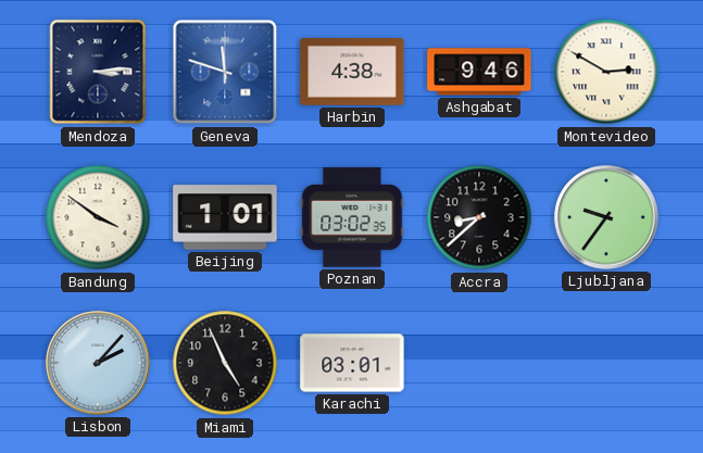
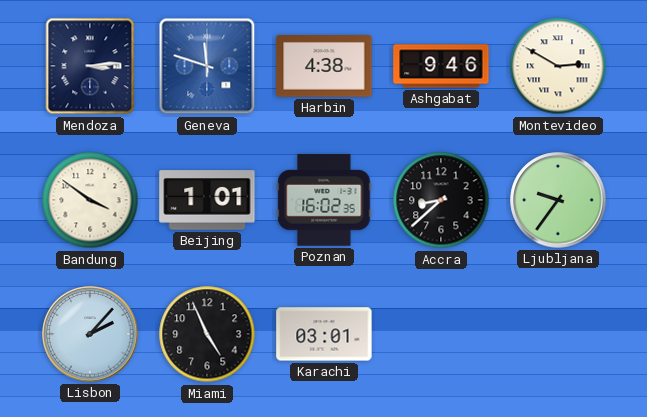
Poznan: 03:02 -> 16:02
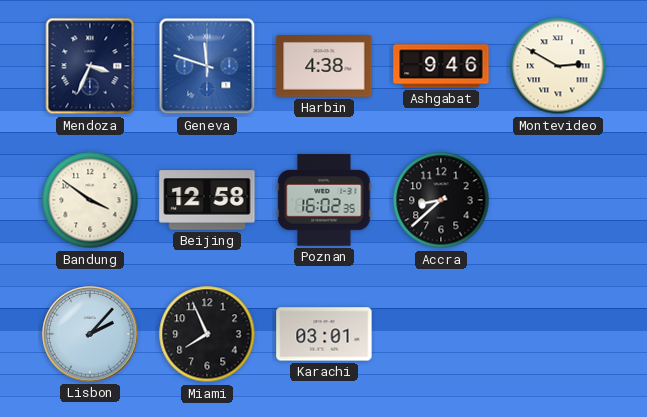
Mendoza: 3:14 -> 3:34
Beijing: 1:01 -> 12:58
Ljubljana: 9:36 -> none
Miami: 4:56 -> 7:56
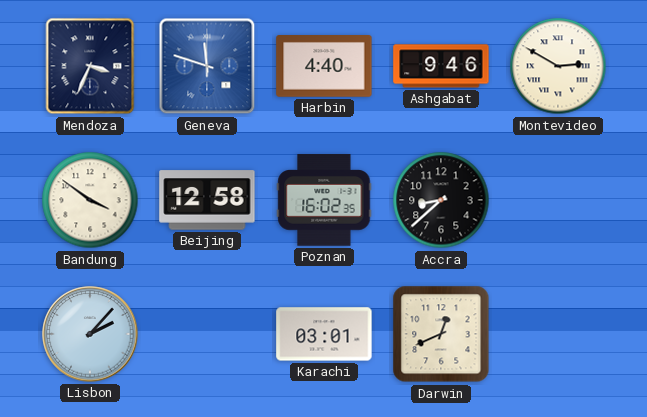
Harbin: 4:38 -> 4:40
Miami: 7:56 -> none
Darwin: none -> 12:41
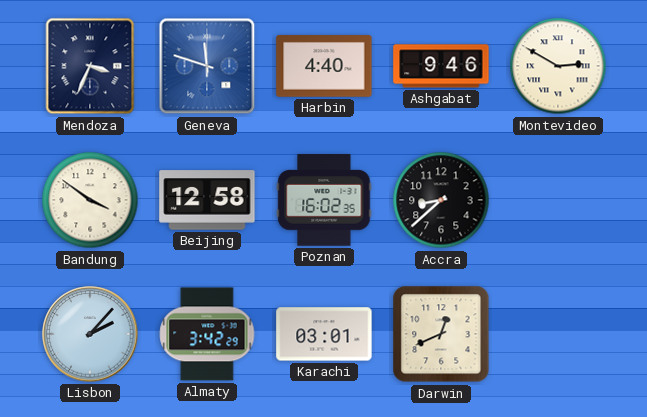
Almaty: none -> 3:42
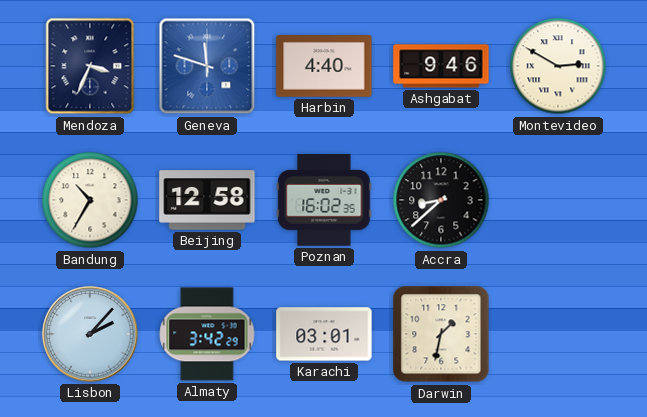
Bandung: 3:51 -> 10:35
Darwin: 12:41 -> 1:32
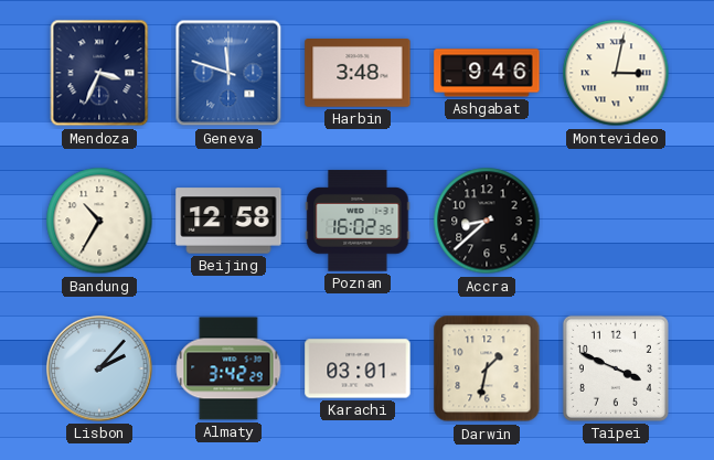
Harbin: 4:40 -> 3:48
Montevideo: 2:50 -> 3:02
Taipei: none -> 3:49
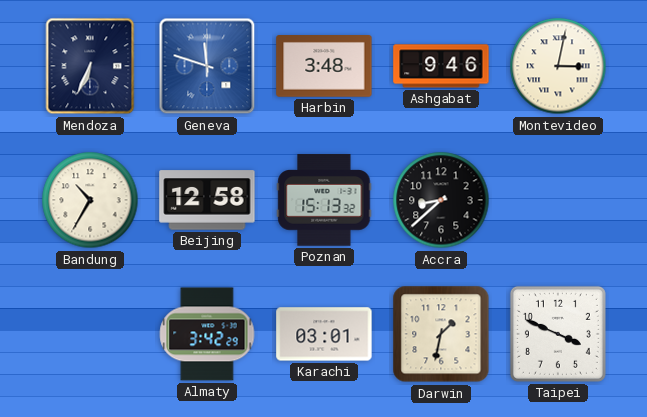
Mendoza: 3:34 -> 6:34
Poznan: 16:02 -> 15:13
Lisbon: 2:07 -> none
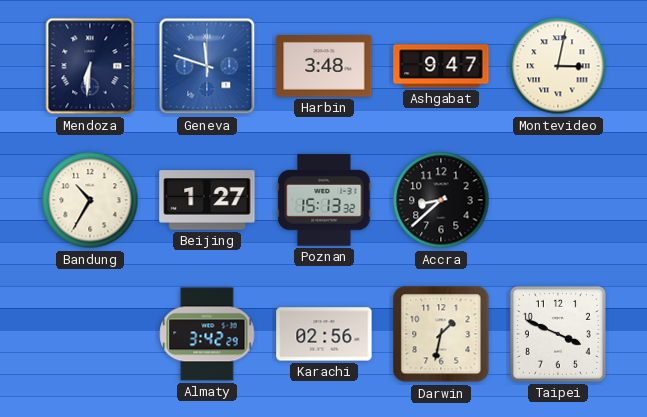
Mendoza: 6:34 -> 6:31
Ashgabat: 9:46 -> 9:47
Beijing: 12:58 -> 1:27
Karachi: 03:01 -> 02:56
